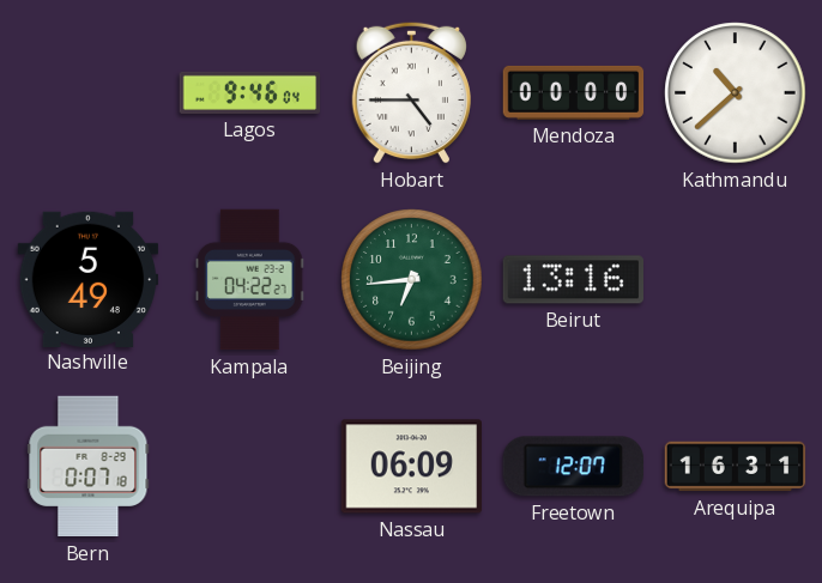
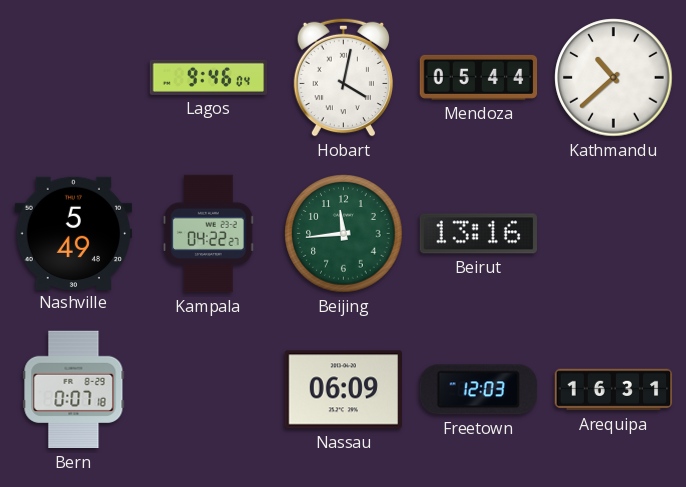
Hobart: 4:45 -> 4:02
Mendoza: 00:00 -> 05:44
Beijing: 6:44 -> 11:44
Freetown: 12:07 -> 12:03
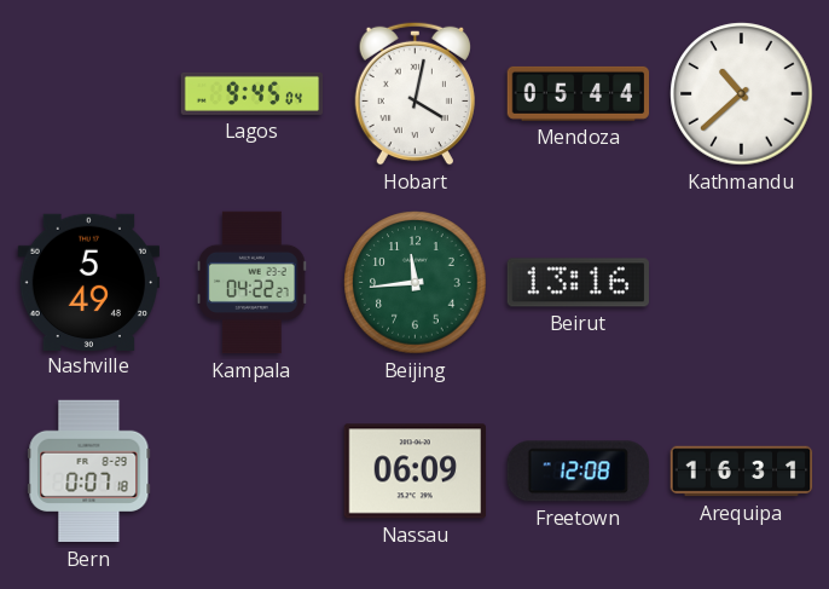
Lagos: 9:46 -> 9:45
Freetown: 12:03 -> 12:08
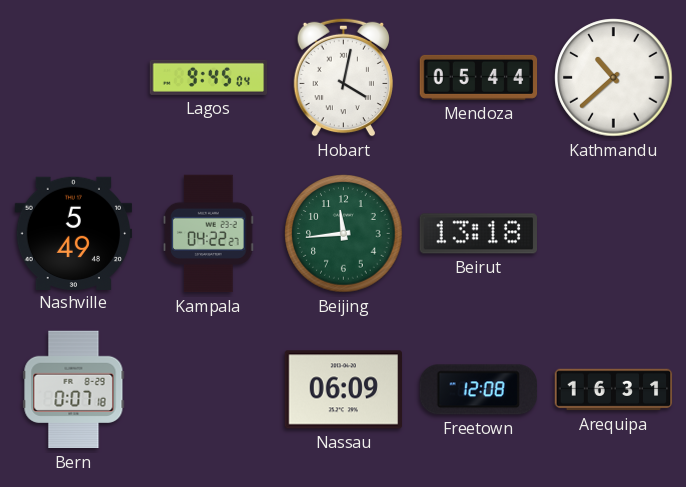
Beirut: 13:16 -> 13:18
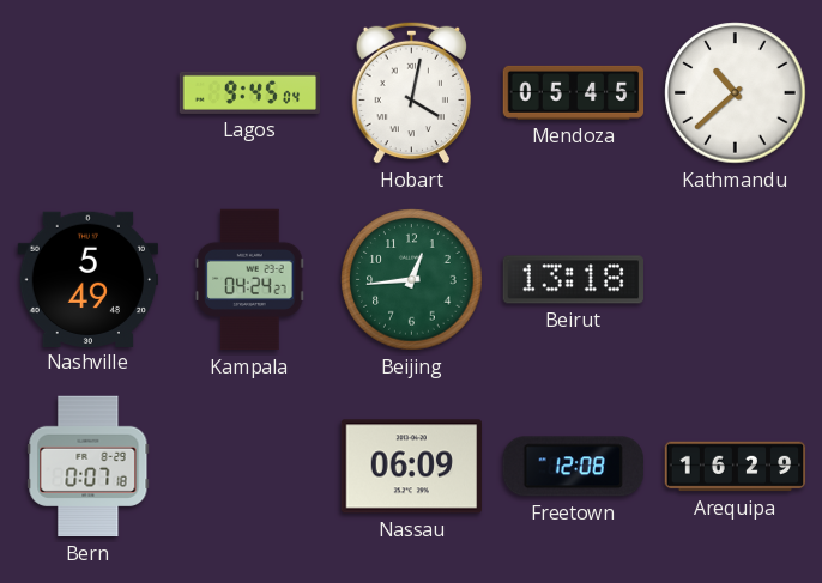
Mendoza: 05:44 -> 05:45
Kampala: 04:22 -> 04:24
Beijing: 11:44 -> 12:44
Arequipa: 16:31 -> 16:29
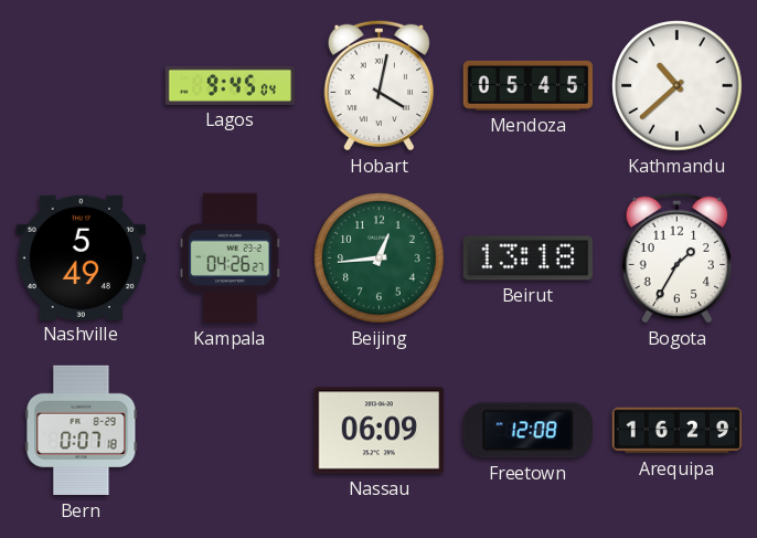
Kampala: 04:24 -> 04:26
Bogota: none -> 1:35
